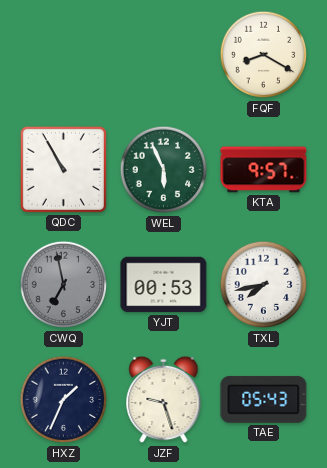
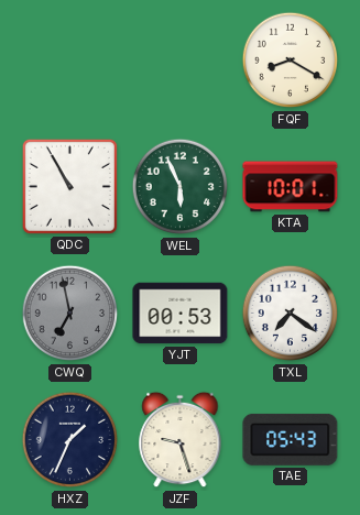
KTA: 9:57 -> 10:01
TXL: 7:43 -> 7:21
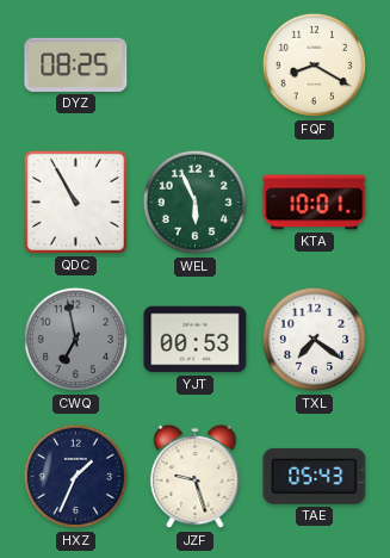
DYZ: none -> 08:25
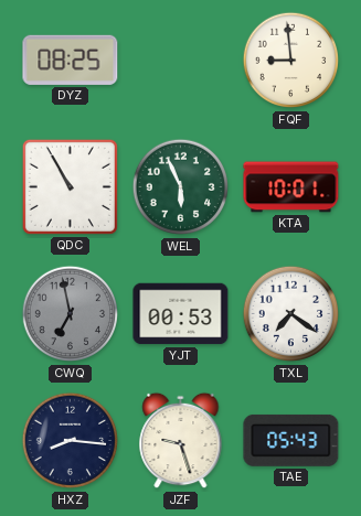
FQF: 8:20 -> 8:59
HXZ: 1:34 -> 8:16
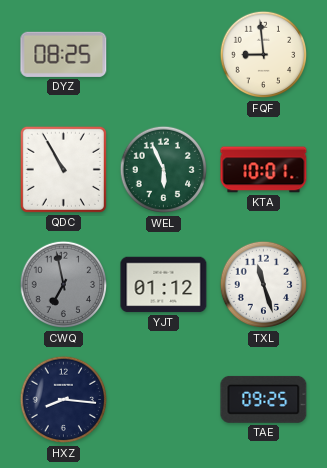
YJT: 00:53 -> 01:12
TXL: 7:21 -> 11:27
JZF: 9:27 -> none
TAE: 05:43 -> 09:25
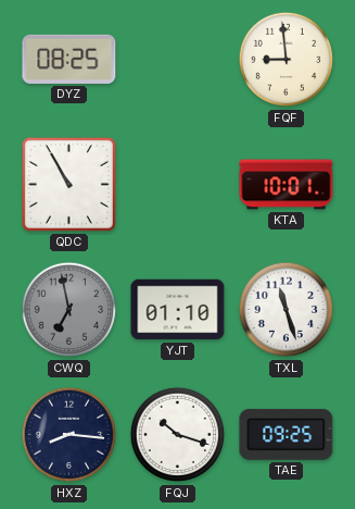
WEL: 5:56 -> none
YJT: 01:12 -> 01:10
FQJ: none -> 10:18
